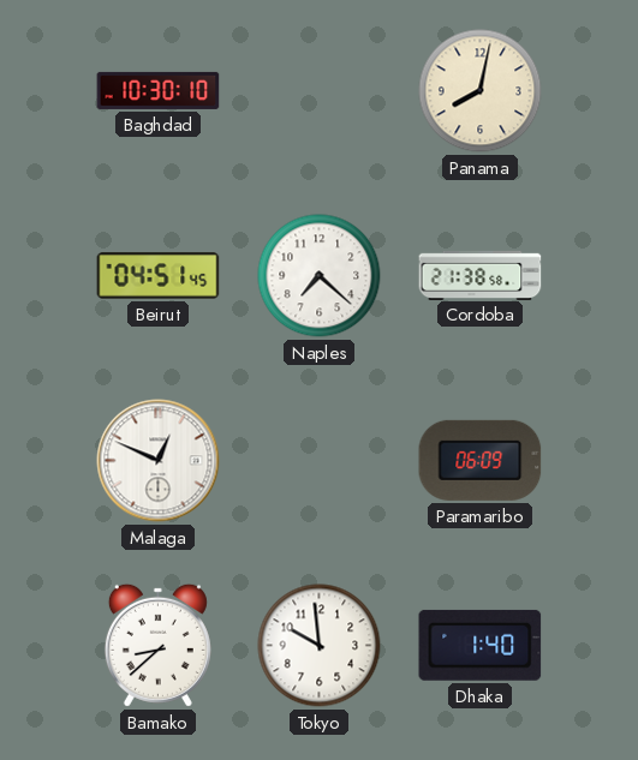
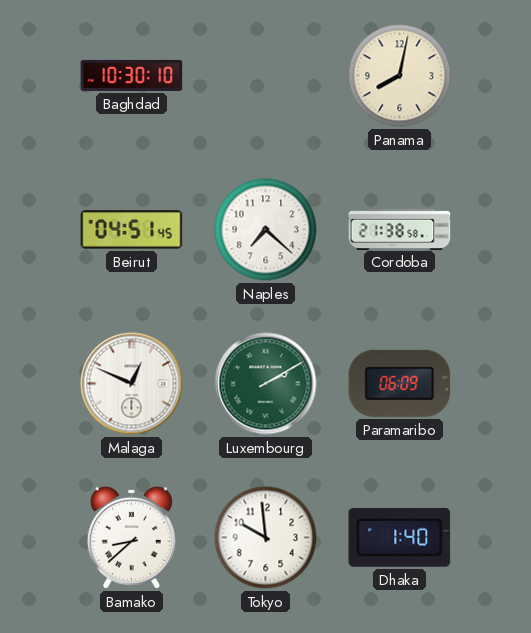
Luxembourg: none -> 2:10
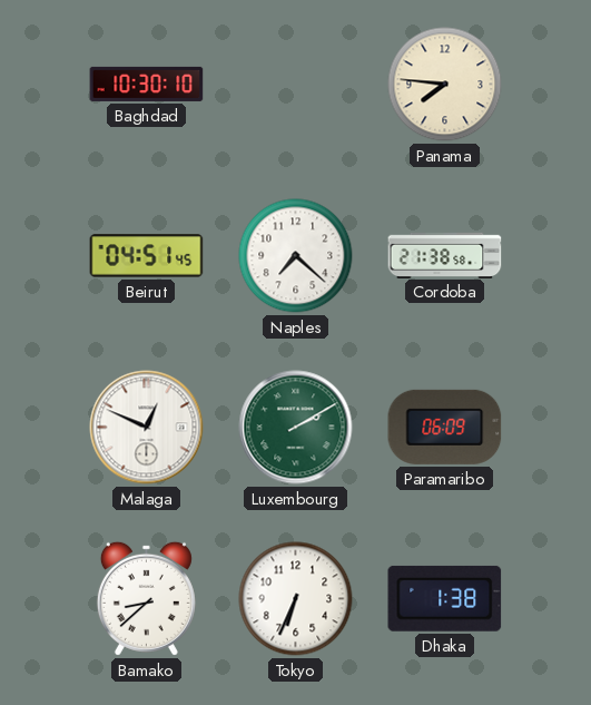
Panama: 8:02 -> 7:46
Tokyo: 9:59 -> 6:34
Dhaka: 1:40 -> 1:38
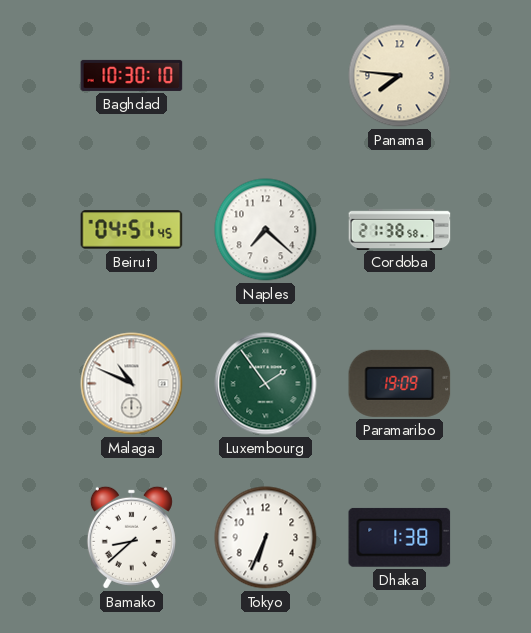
Malaga: 12:49 -> 10:49
Luxembourg: 2:10 -> 1:54
Paramaribo: 06:09 -> 19:09
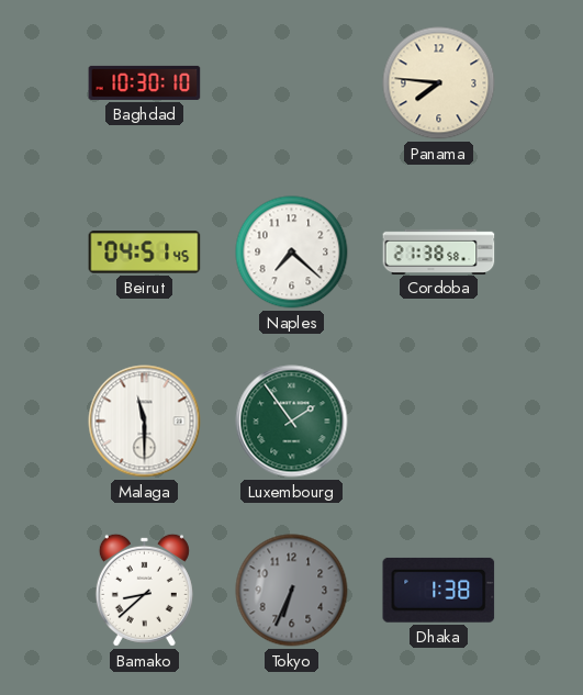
Malaga: 10:49 -> 11:30
Paramaribo: 19:09 -> none
Tokyo dial: white -> grey
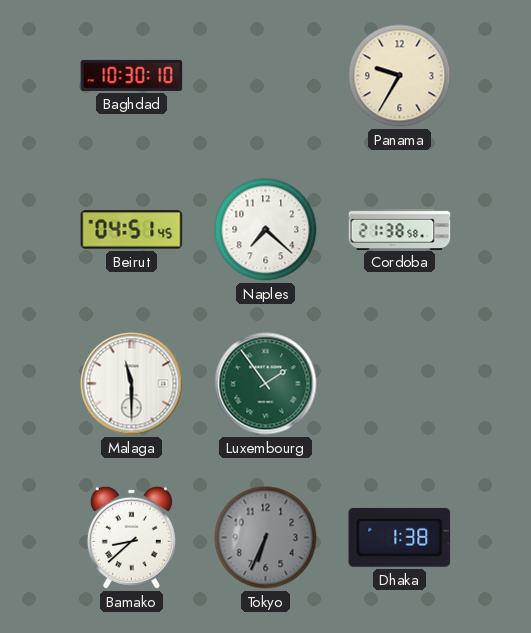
Panama: 7:46 -> 9:35
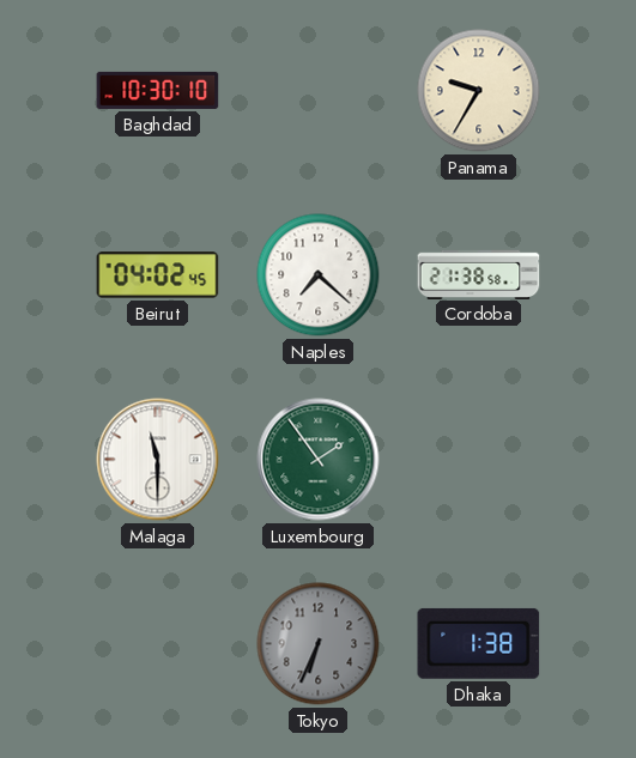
Beirut: 04:51 -> 04:02
Bamako: 8:38 -> none
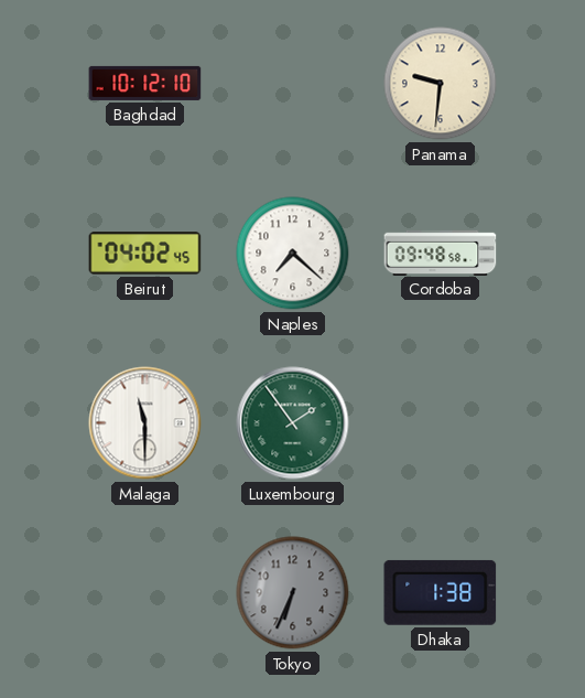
Baghdad: 10:30 -> 10:12
Panama: 9:35 -> 9:31
Cordoba: 21:38 -> 09:48
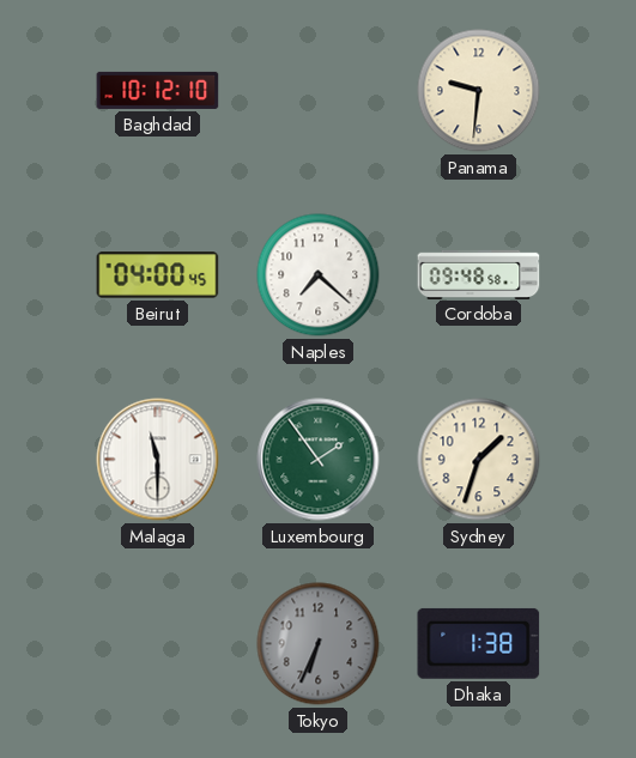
Beirut: 04:02 -> 04:00
Sydney: none -> 1:33
